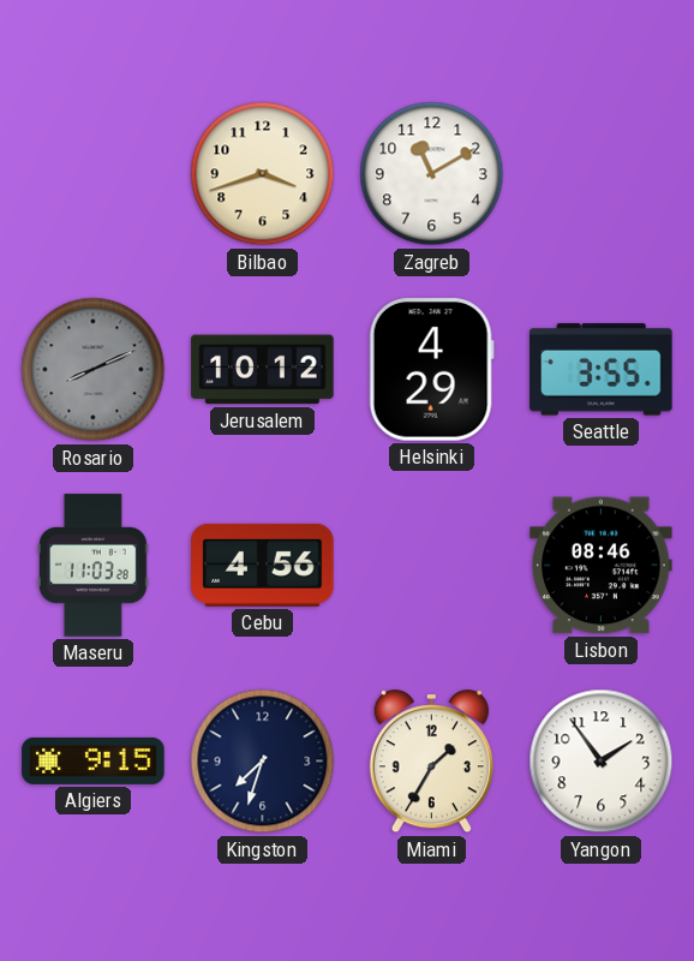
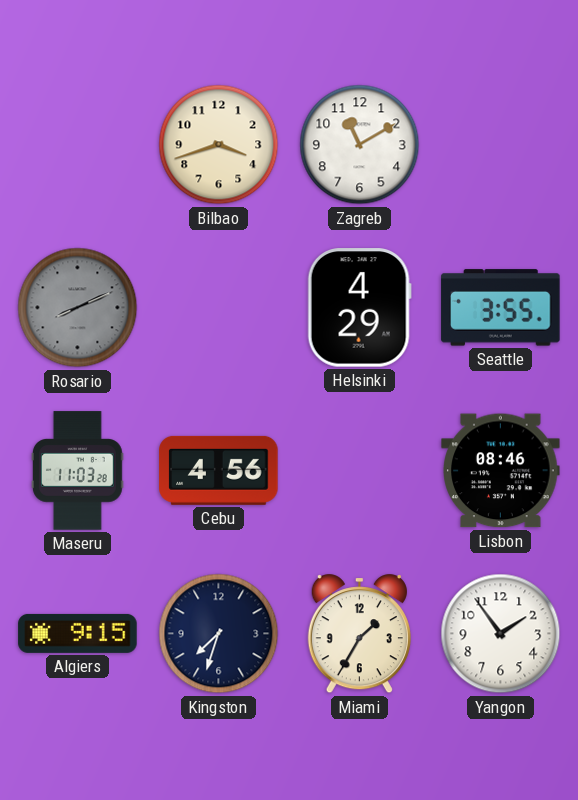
Jerusalem: 10:12 -> none
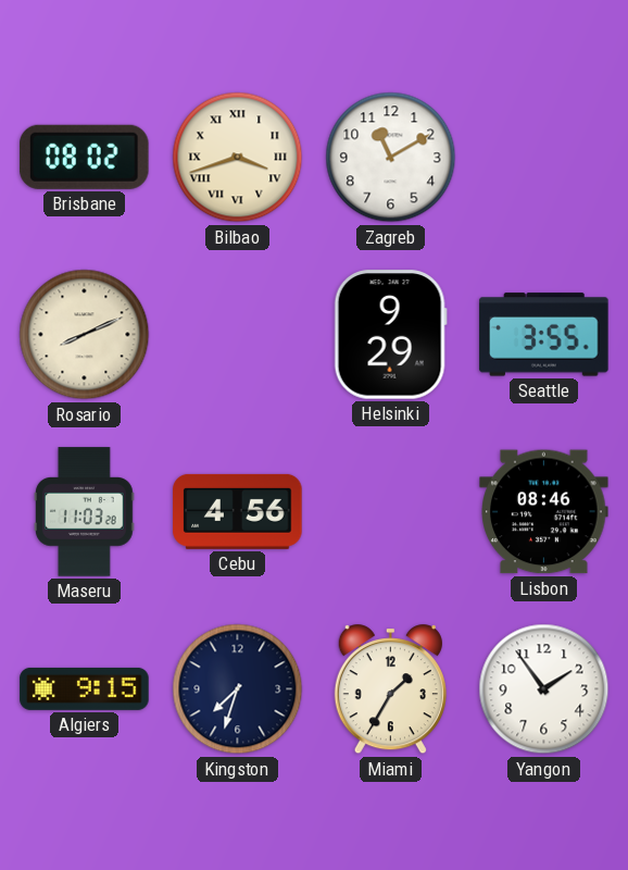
Brisbane: none -> 08:02
Bilbao numerals: Arabic -> Roman
Rosario dial: grey -> cream
Helsinki: 4:29 -> 9:29
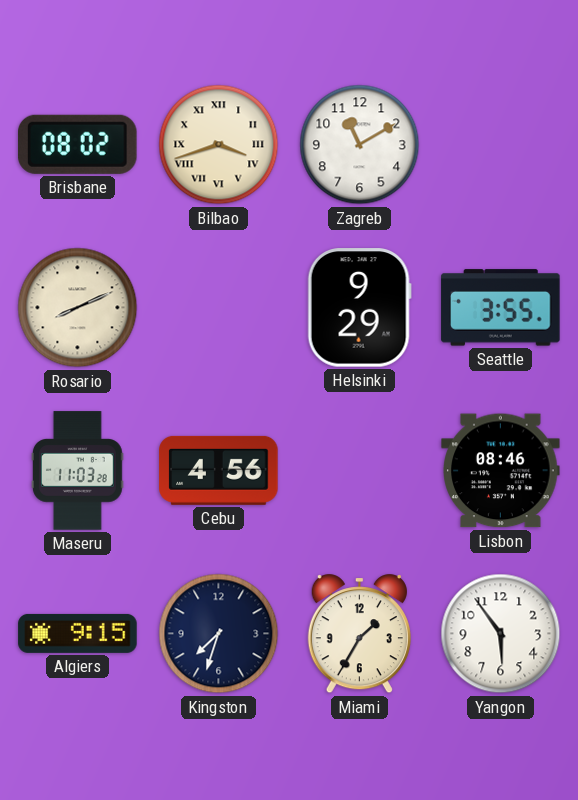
Yangon: 1:54 -> 5:54
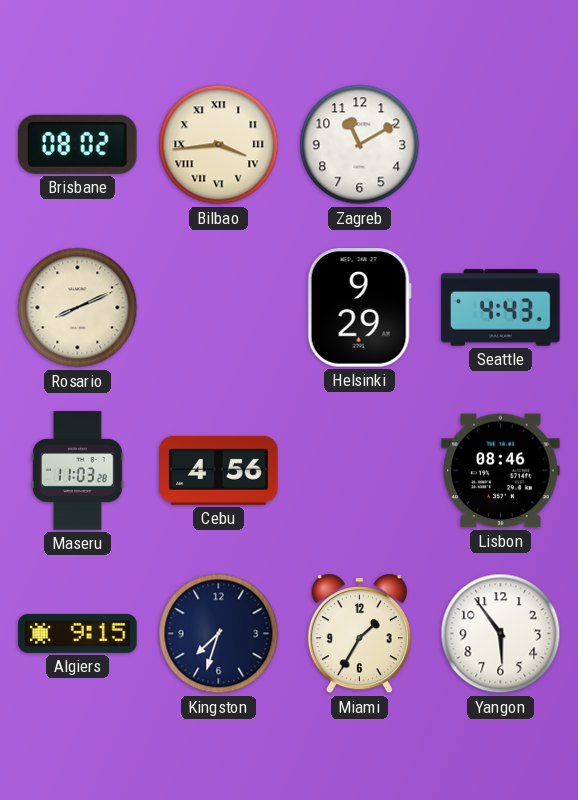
Bilbao: 3:42 -> 3:44
Seattle: 3:55 -> 4:43
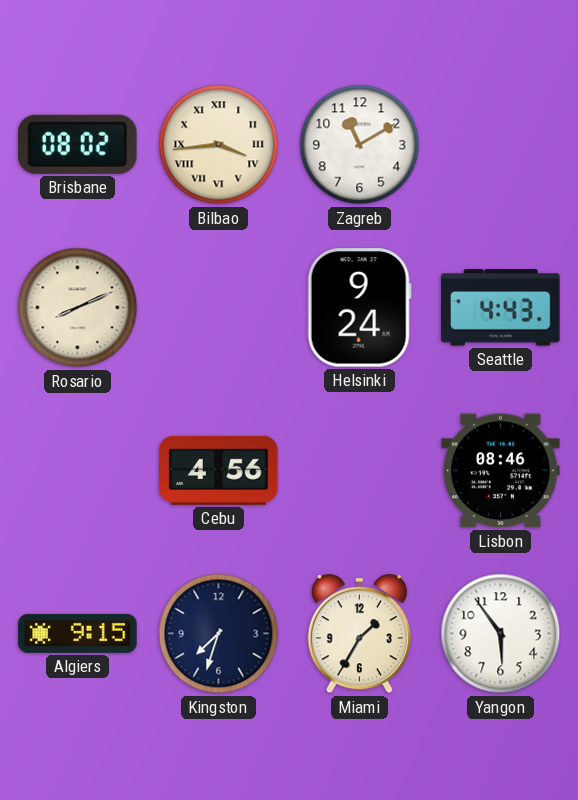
Helsinki: 9:29 -> 9:24
Maseru: 11:03 -> none
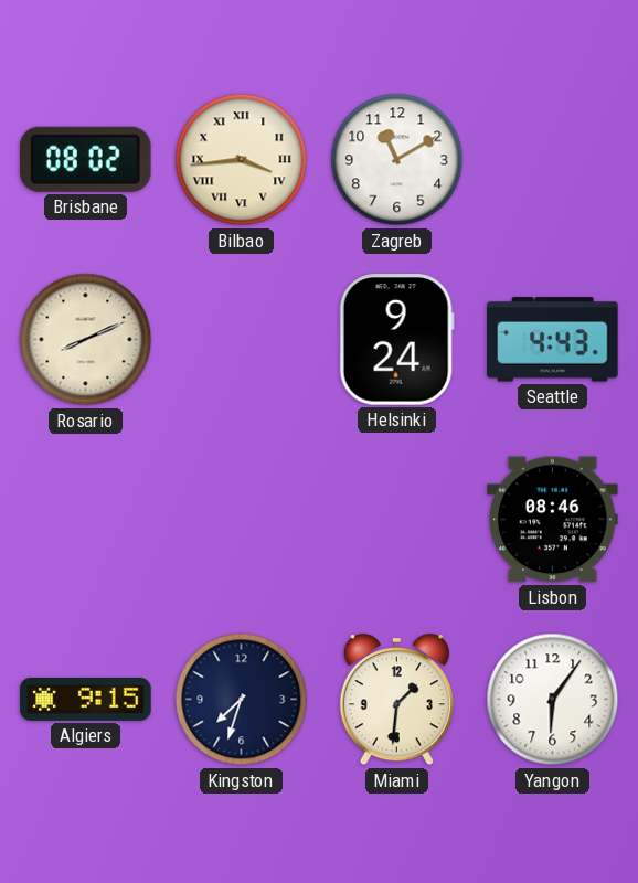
Cebu: 4:56 -> none
Miami: 1:35 -> 1:31
Yangon: 5:54 -> 6:06
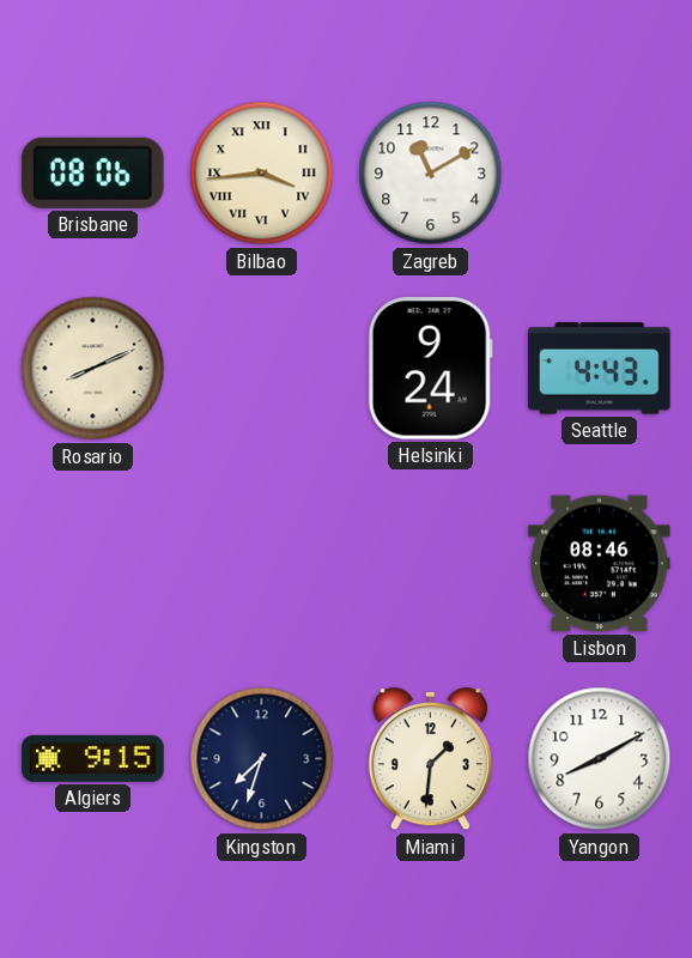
Brisbane: 08:02 -> 08:06
Yangon: 6:06 -> 8:10
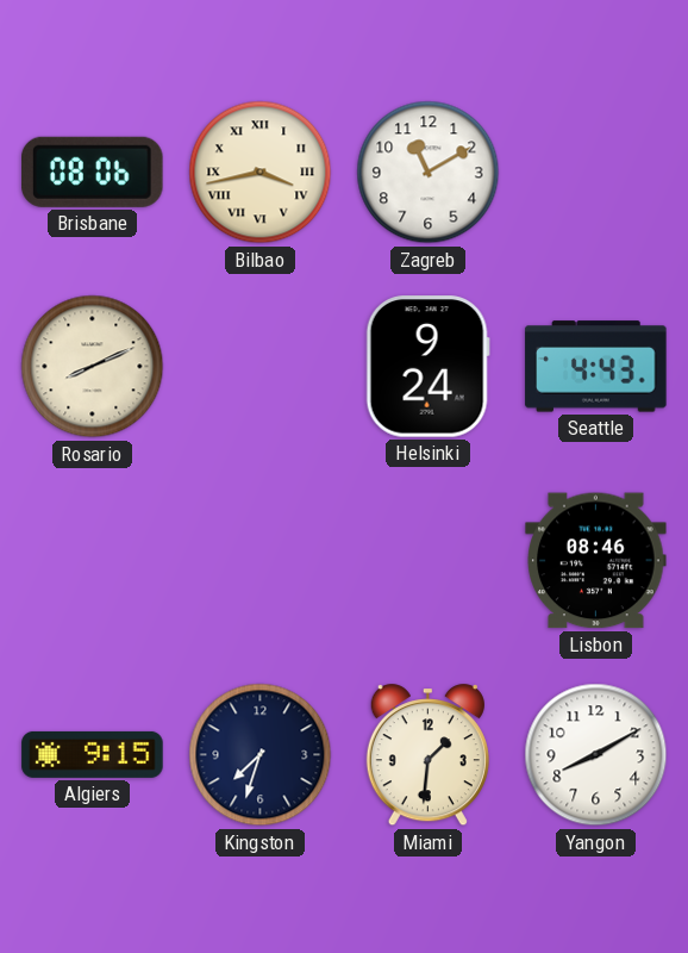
Bilbao: 3:44 -> 3:43
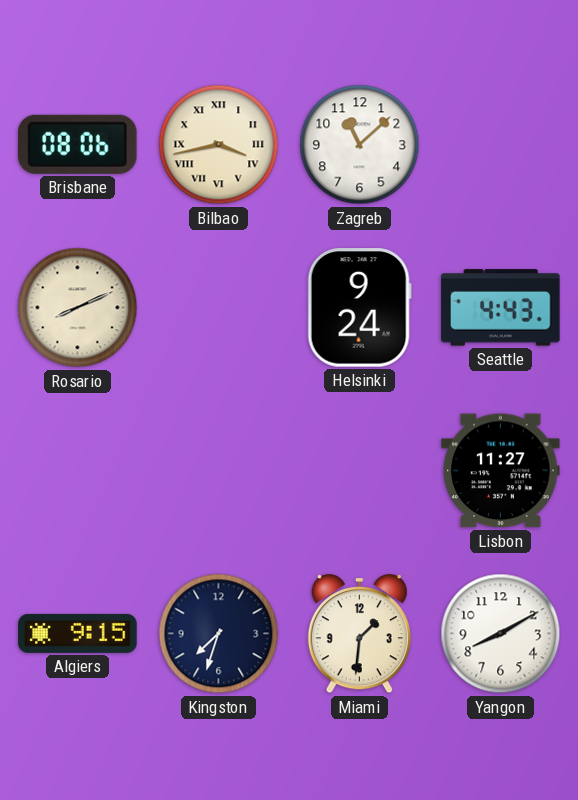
Zagreb: 11:10 -> 11:08
Lisbon: 08:46 -> 11:27
